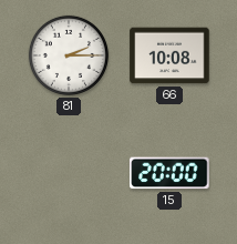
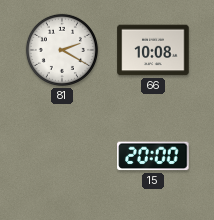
81: 2:15 -> 2:20
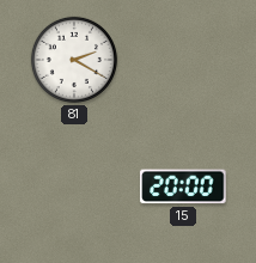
66: 10:08 -> none
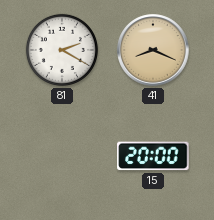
41: none -> 8:19
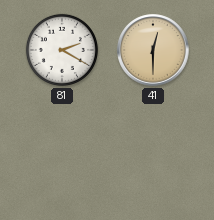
41: 8:19 -> 12:30
15: 20:00 -> none
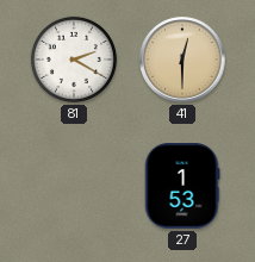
27: none -> 1:53
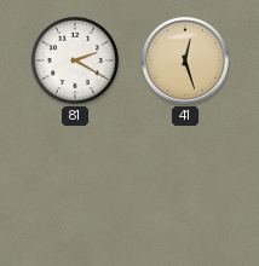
41: 12:30 -> 12:27
27: 1:53 -> none
